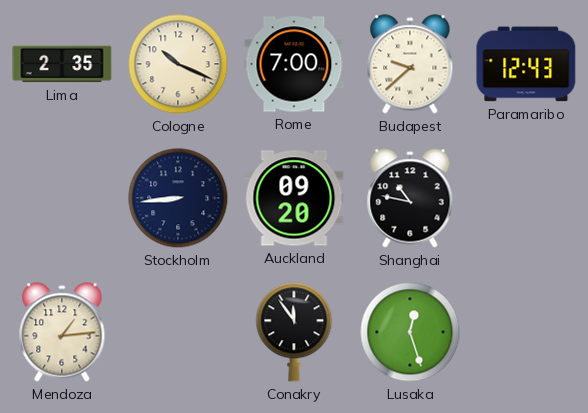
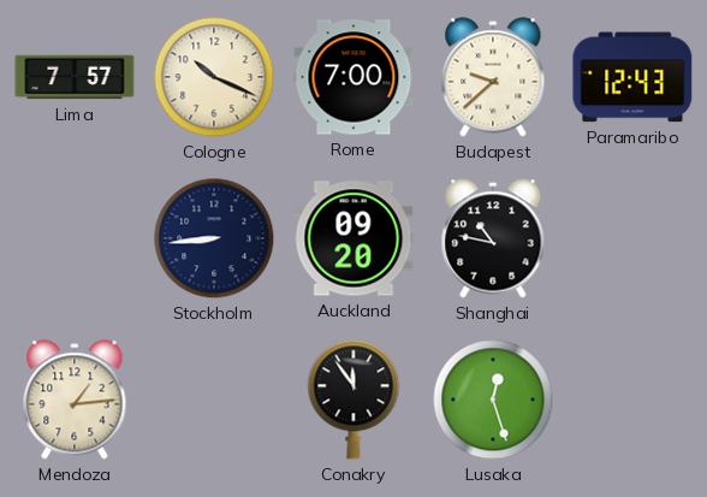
Lima: 2:35 -> 7:57
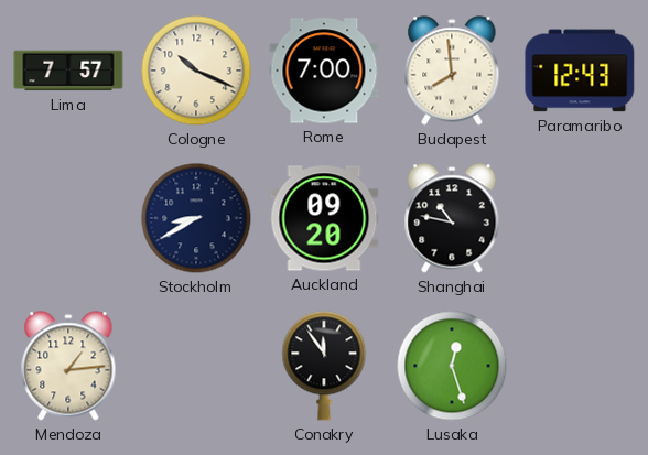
Budapest: 9:38 -> 7:59
Stockholm: 8:44 -> 8:40
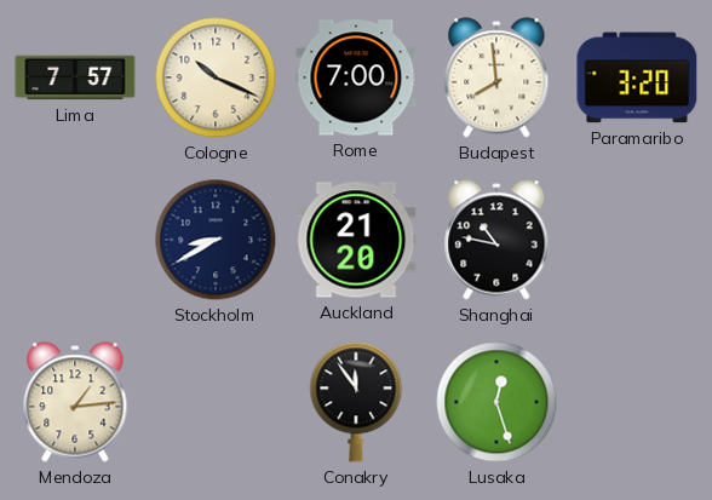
Paramaribo: 12:43 -> 3:20
Auckland: 09:20 -> 21:20
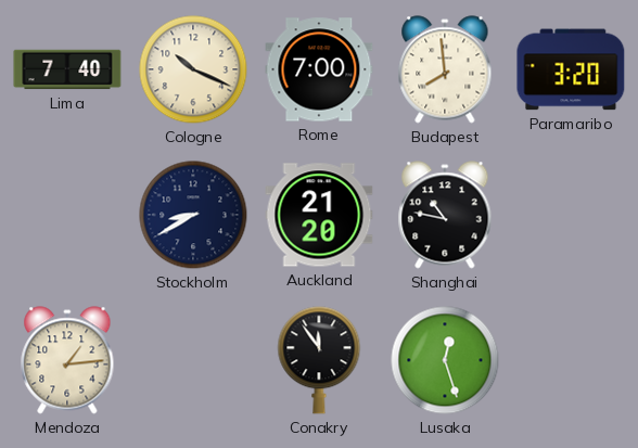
Lima: 7:57 -> 7:40
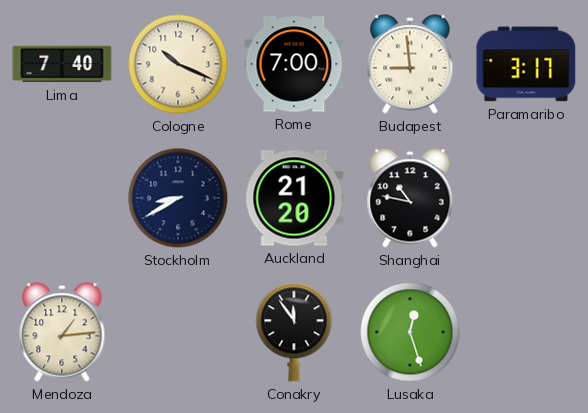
Budapest: 7:59 -> 8:59
Paramaribo: 3:20 -> 3:17
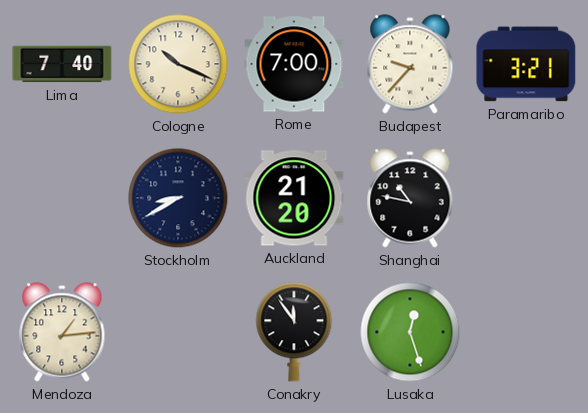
Budapest: 8:59 -> 9:37
Paramaribo: 3:17 -> 3:21
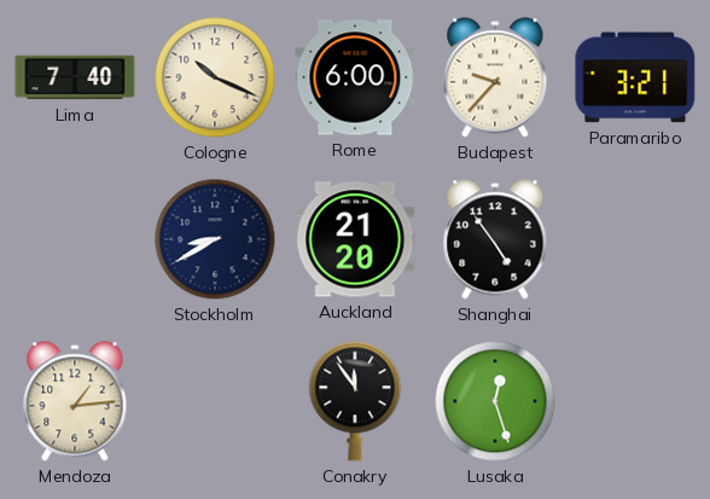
Rome: 7:00 -> 6:00
Shanghai: 10:47 -> 4:54
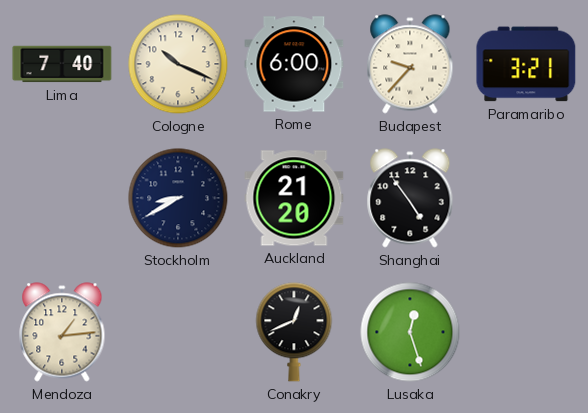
Conakry: 11:54 -> 12:41
